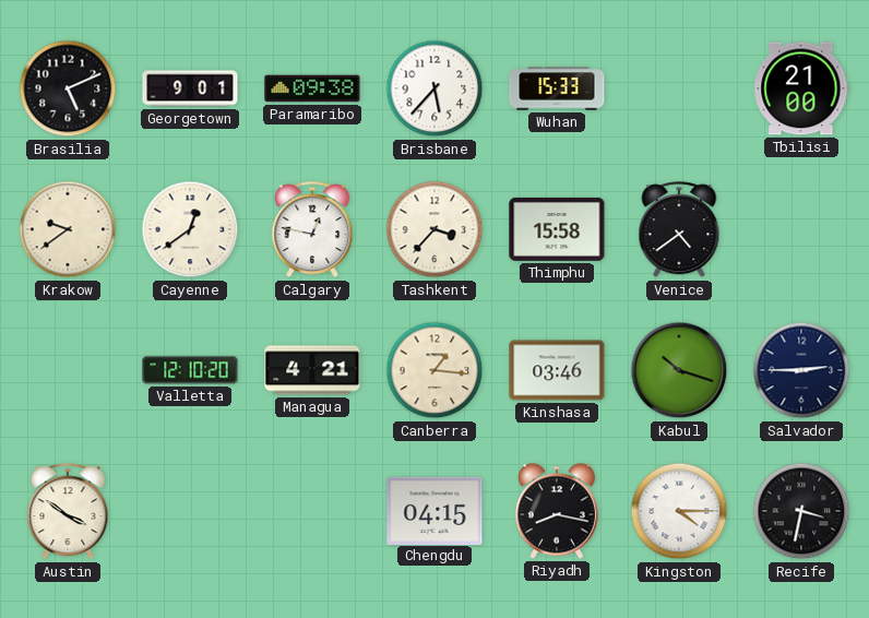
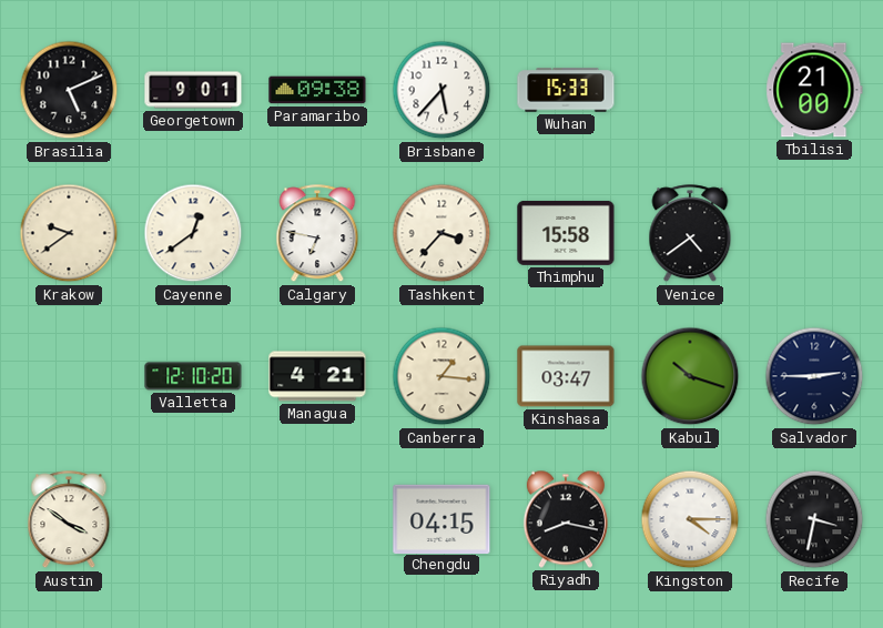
Calgary: 12:47 -> 6:47
Kinshasa: 03:46 -> 03:47
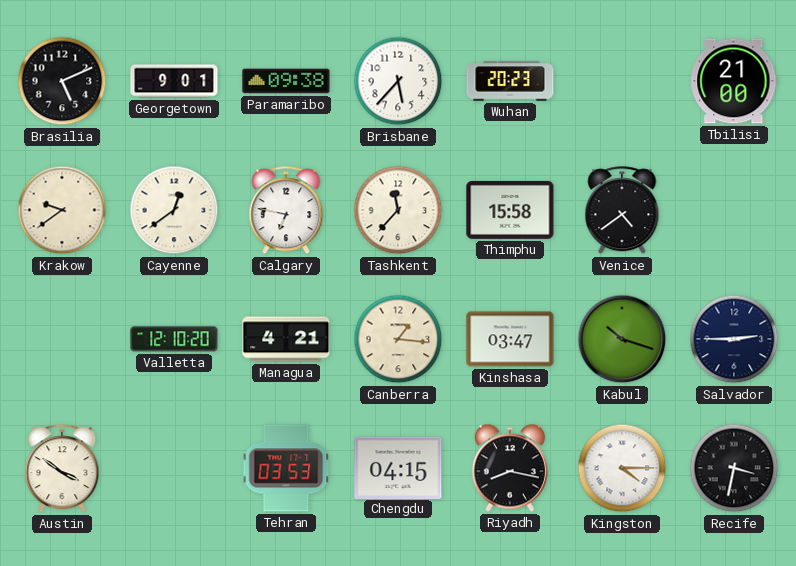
Wuhan: 15:33 -> 20:23
Tashkent: 3:37 -> 11:37
Tehran: none -> 03:53
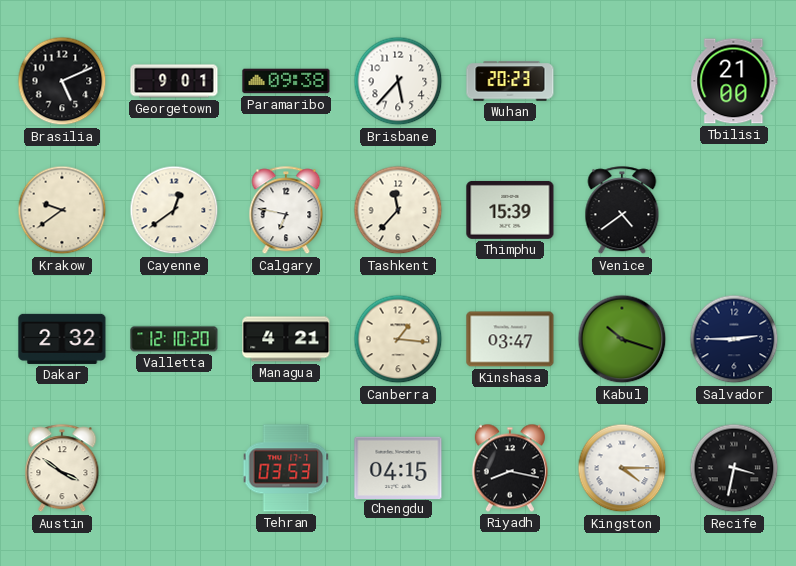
Thimphu: 15:58 -> 15:39
Dakar: none -> 2:32
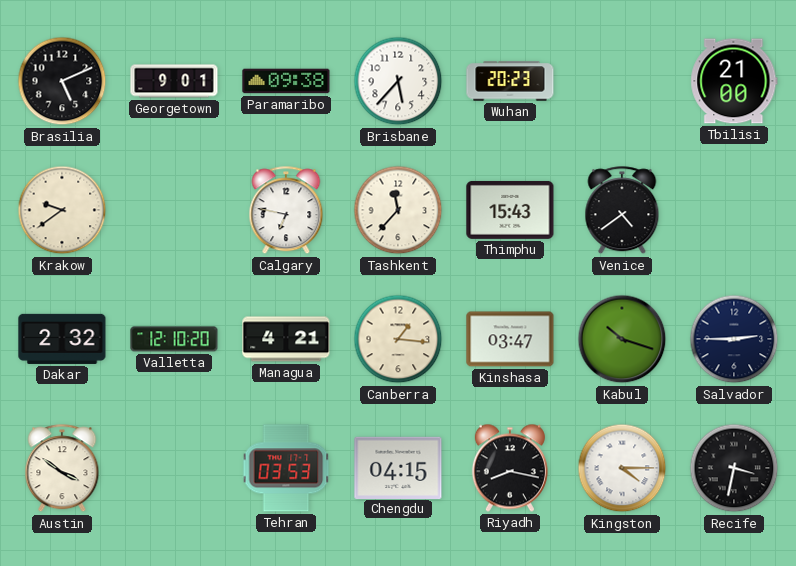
Cayenne: 12:39 -> none
Thimphu: 15:39 -> 15:43
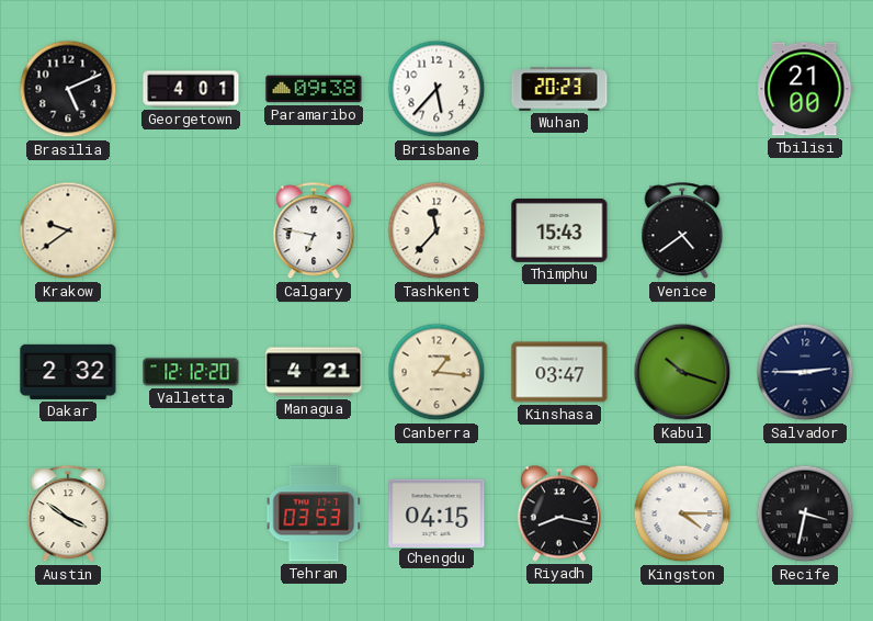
Georgetown: 9:01 -> 4:01
Valletta: 12:10 -> 12:12
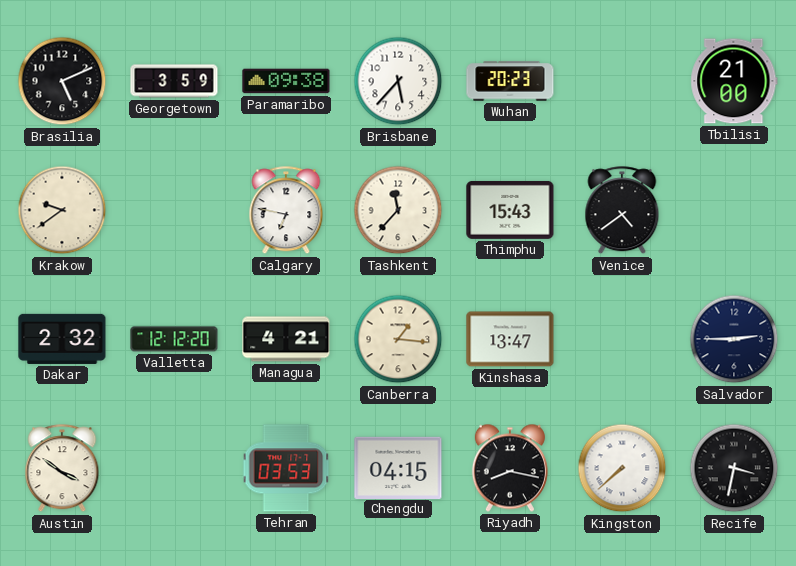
Georgetown: 4:01 -> 3:59
Kinshasa: 03:47 -> 13:47
Kabul: 10:18 -> none
Kingston: 4:15 -> 7:38
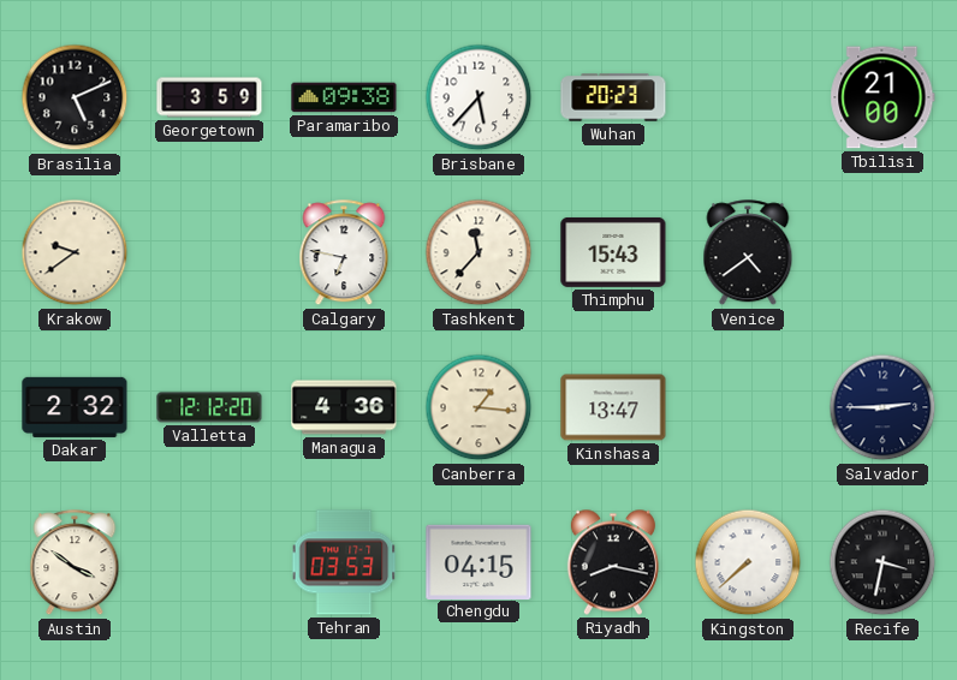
Managua: 4:21 -> 4:36
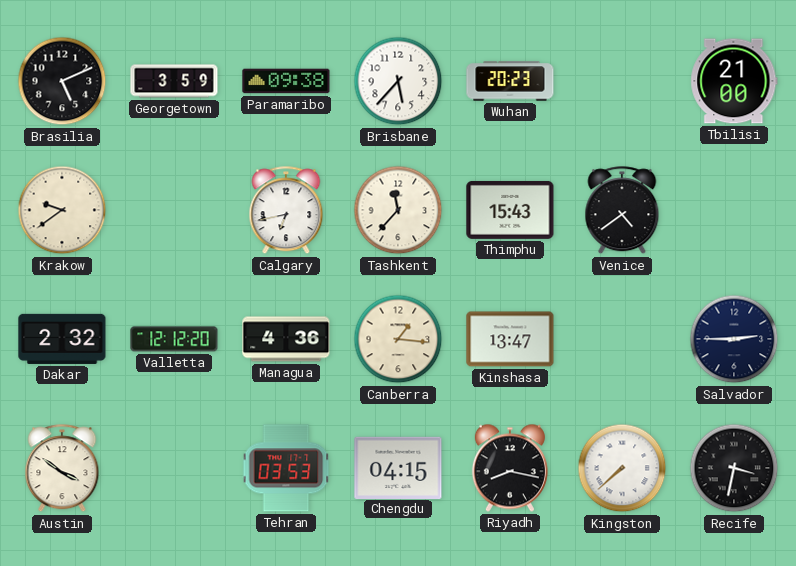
Calgary: 6:47 -> 6:43
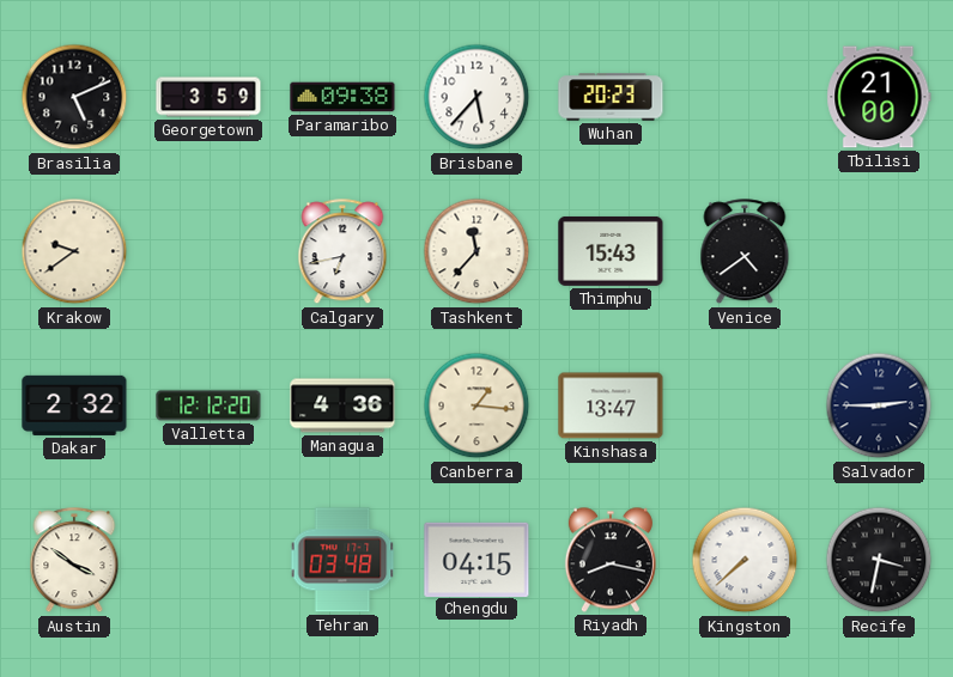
Tehran: 03:53 -> 03:48
